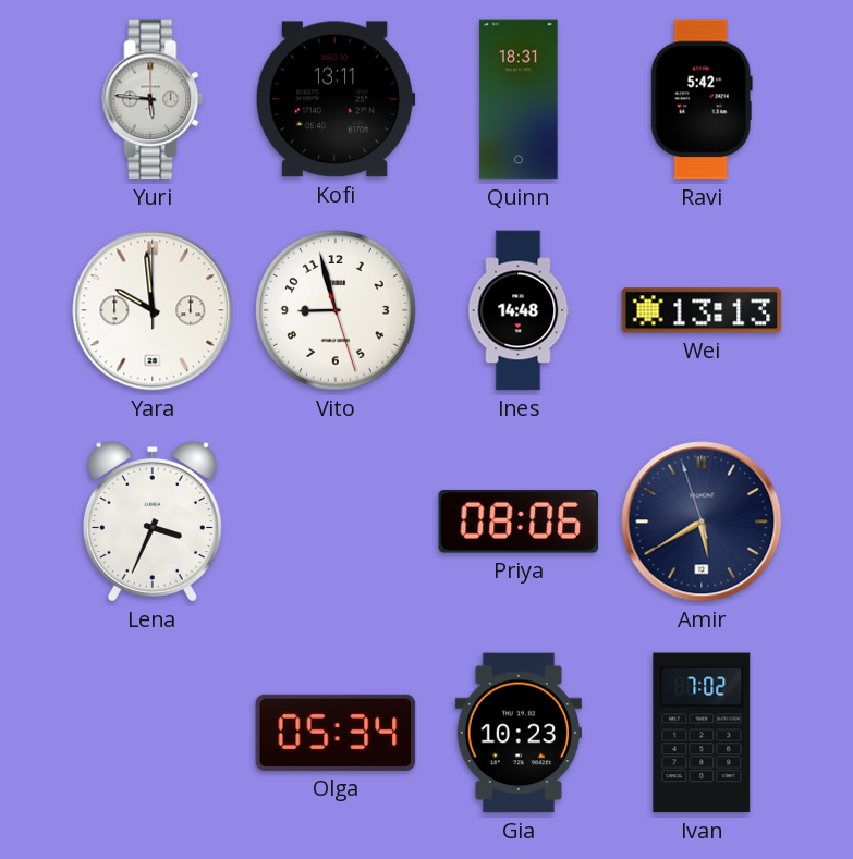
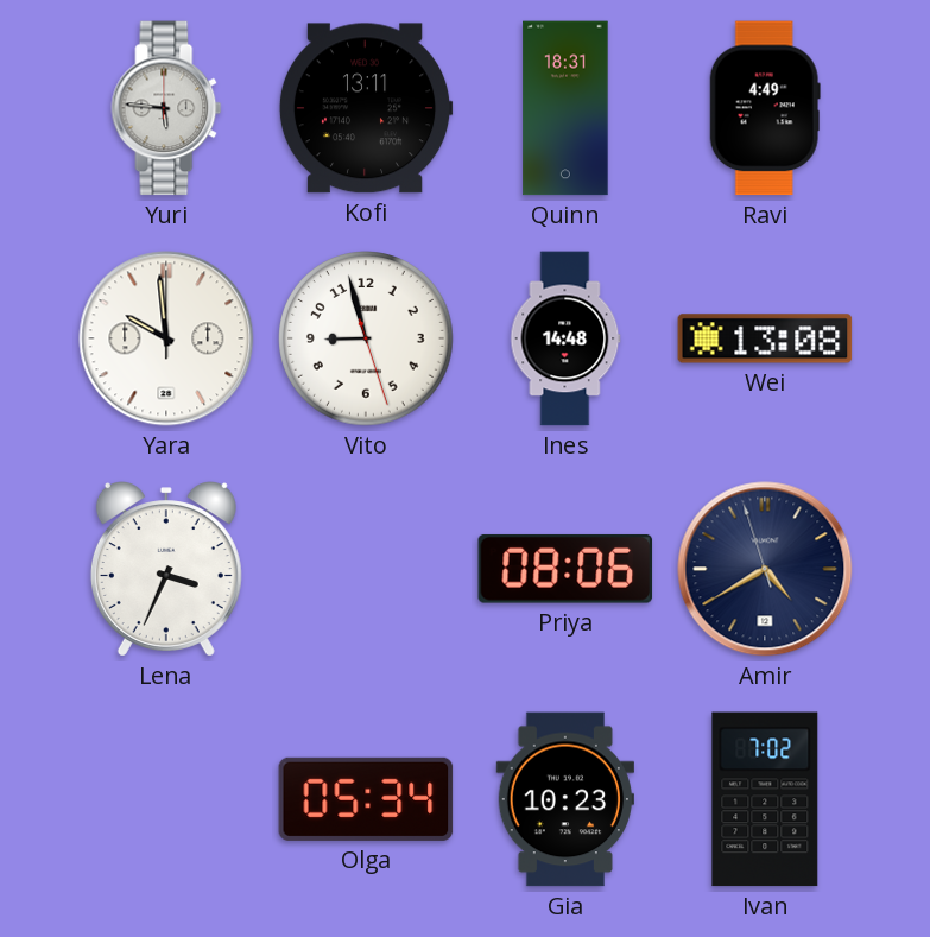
Ravi: 5:42 -> 4:49
Wei: 13:13 -> 13:08
Amir: 5:39 -> 4:39
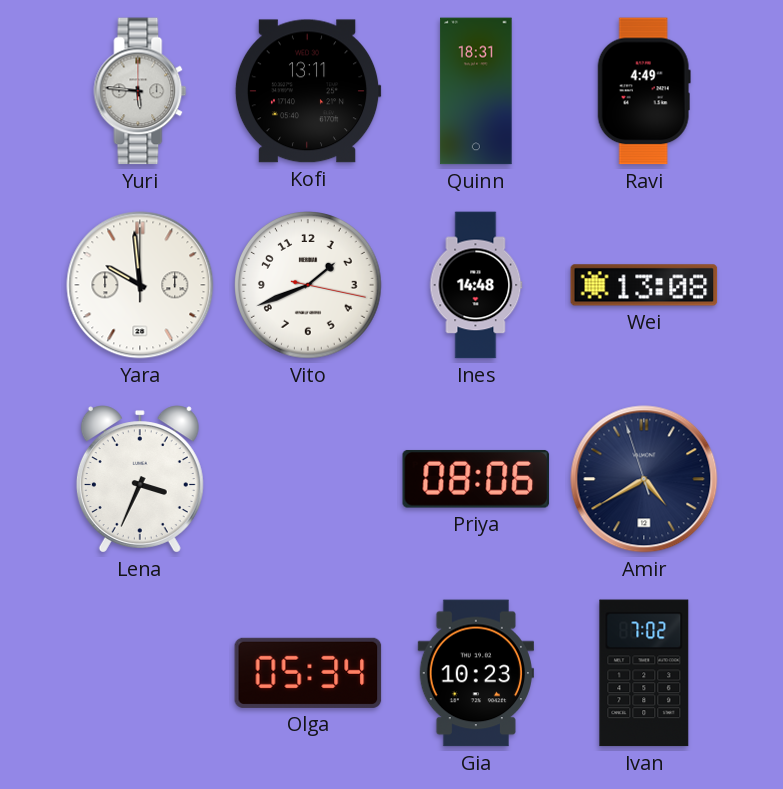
Vito: 8:57 -> 1:41
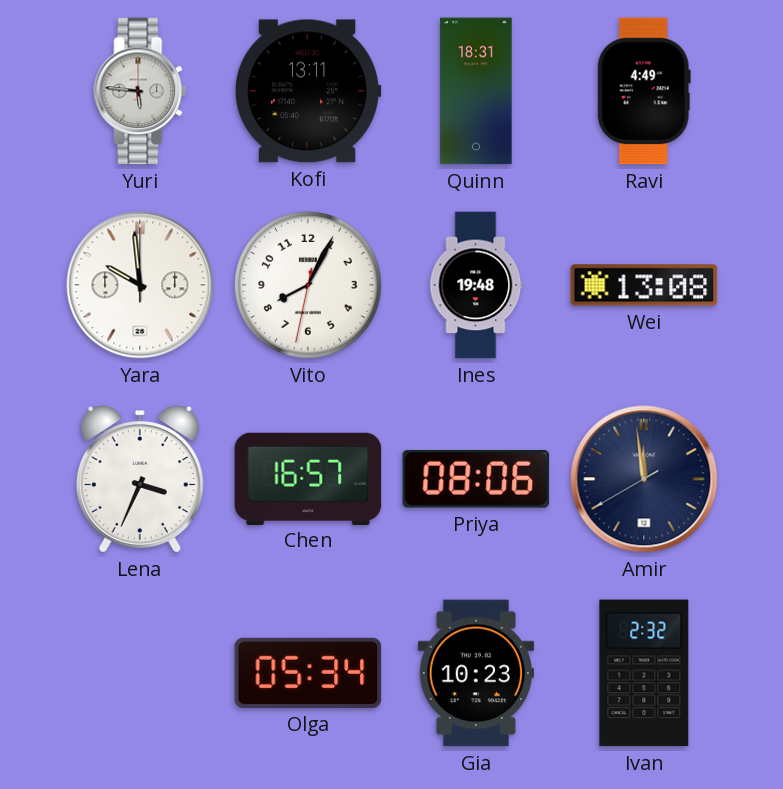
Vito: 1:41 -> 8:04
Ines: 14:48 -> 19:48
Chen: none -> 16:57
Amir: 4:39 -> 11:58
Ivan: 7:02 -> 2:32
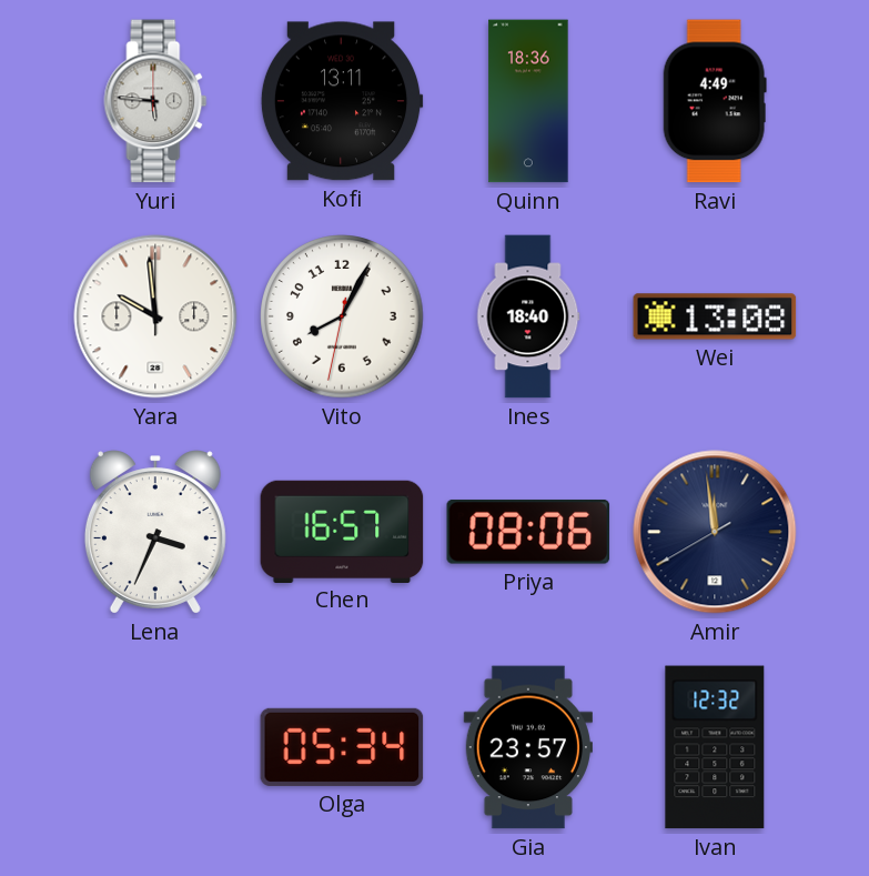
Quinn: 18:31 -> 18:36
Ines: 19:48 -> 18:40
Gia: 10:23 -> 23:57
Ivan: 2:32 -> 12:32
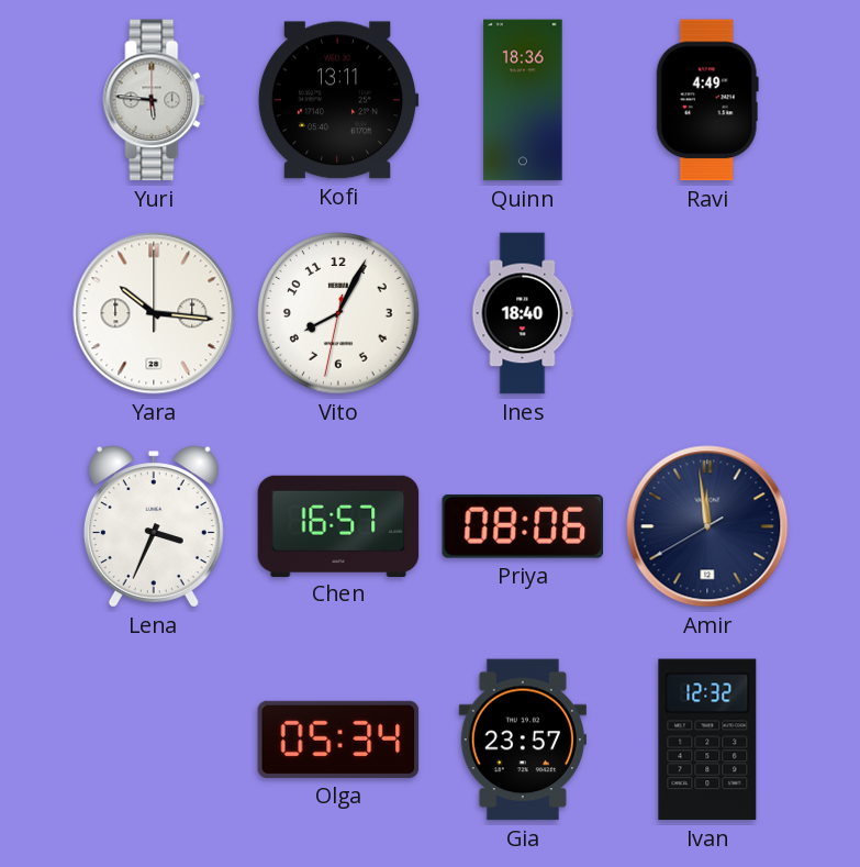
Yara: 9:59 -> 10:16
Wei: 13:08 -> none
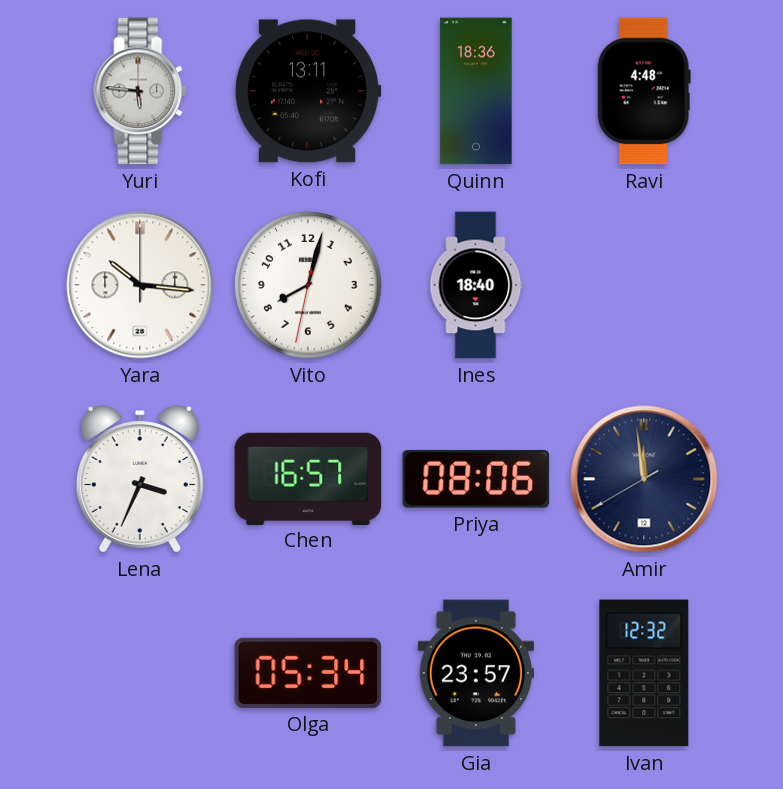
Ravi: 4:49 -> 4:48
Vito: 8:04 -> 8:02
